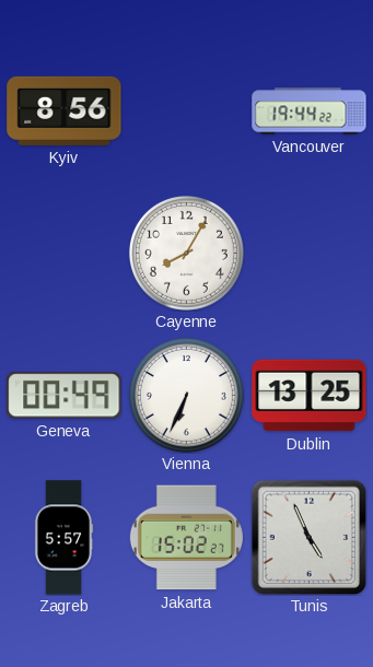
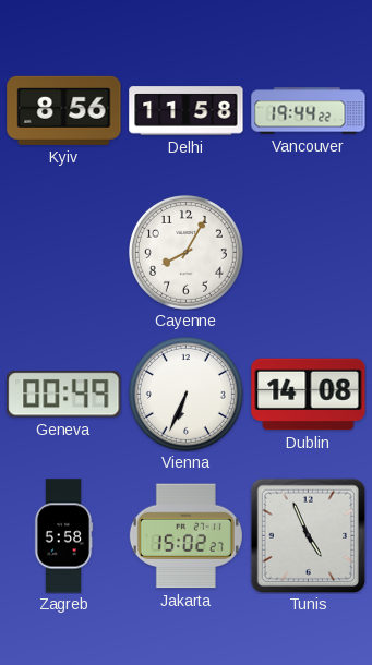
Delhi: none -> 11:58
Dublin: 13:25 -> 14:08
Zagreb: 5:57 -> 5:58
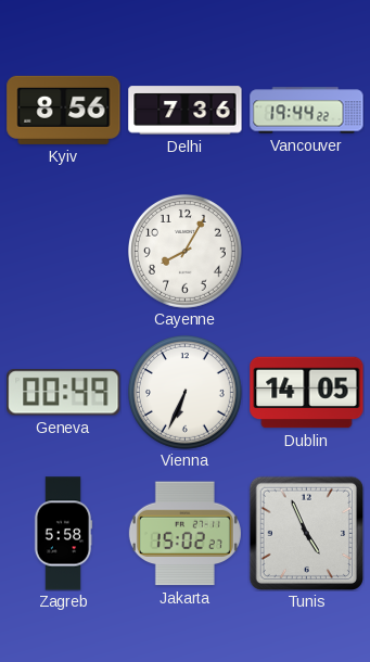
Delhi: 11:58 -> 7:36
Dublin: 14:08 -> 14:05
